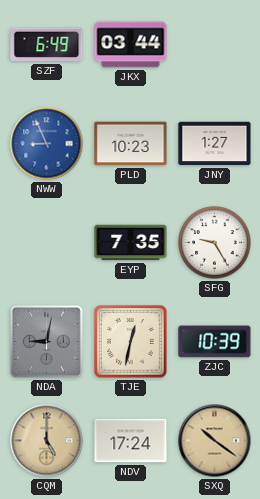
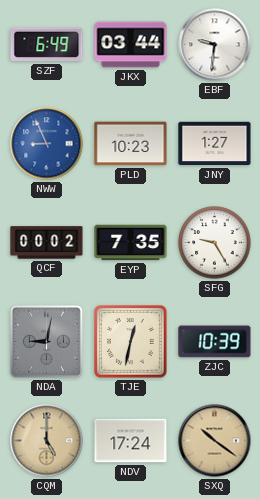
EBF: none -> 9:31
QCF: none -> 00:02
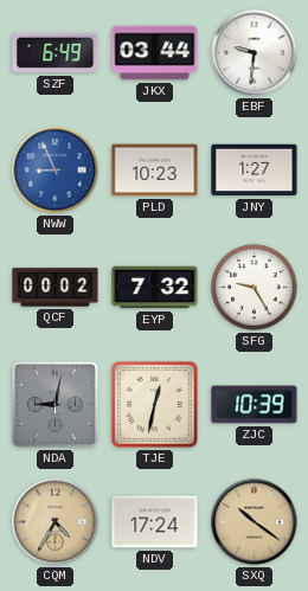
EYP: 7:35 -> 7:32
CQM: 5:00 -> 4:35
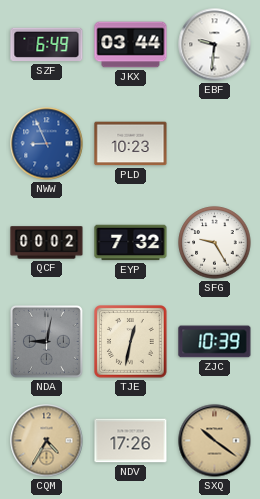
JNY: 1:27 -> none
NDV: 17:24 -> 17:26
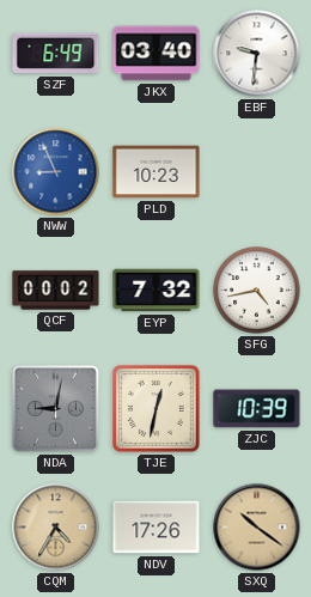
JKX: 03:44 -> 03:40
SFG: 9:25 -> 4:43
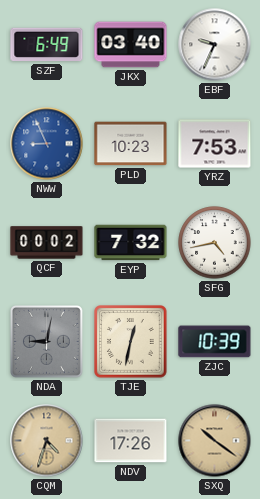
EBF: 9:31 -> 9:34
YRZ: none -> 7:53
CQM: 4:35 -> 4:33
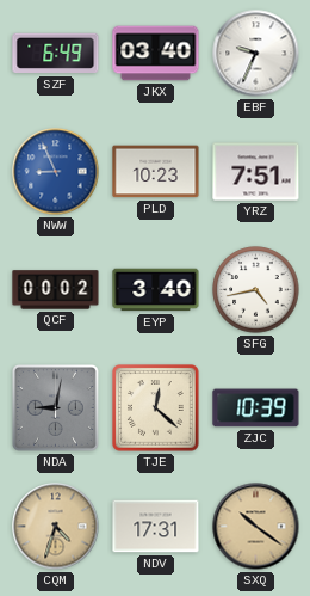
YRZ: 7:53 -> 7:51
EYP: 7:32 -> 3:40
TJE: 12:32 -> 12:22
NDV: 17:26 -> 17:31
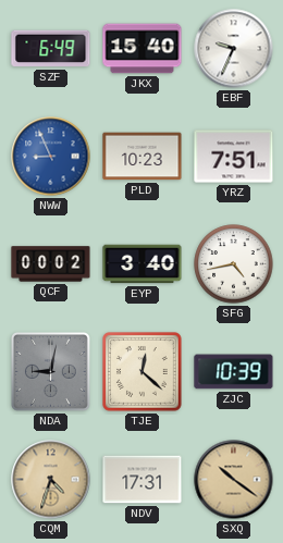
JKX: 03:40 -> 15:40
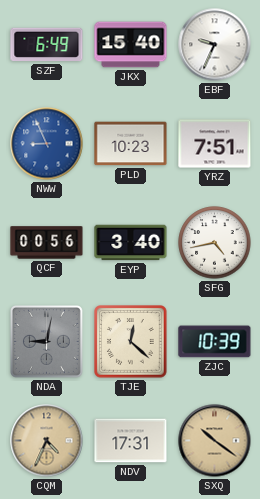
QCF: 00:02 -> 00:56
CQM: 4:33 -> 4:34
